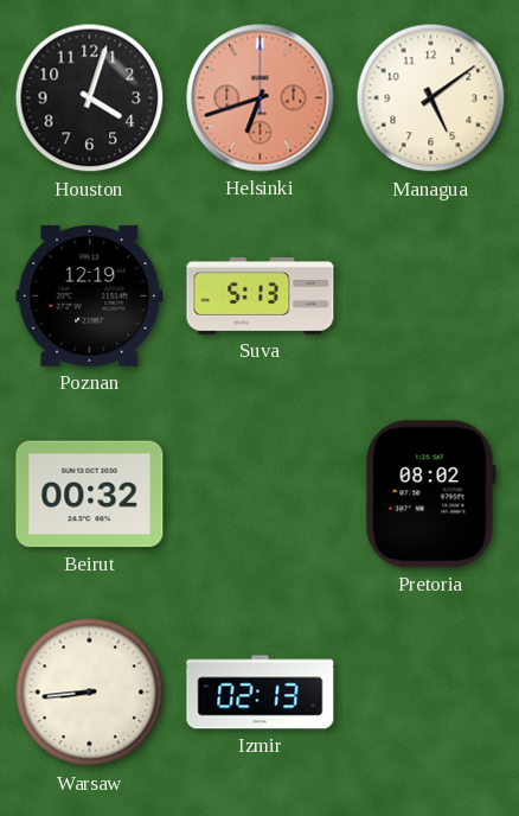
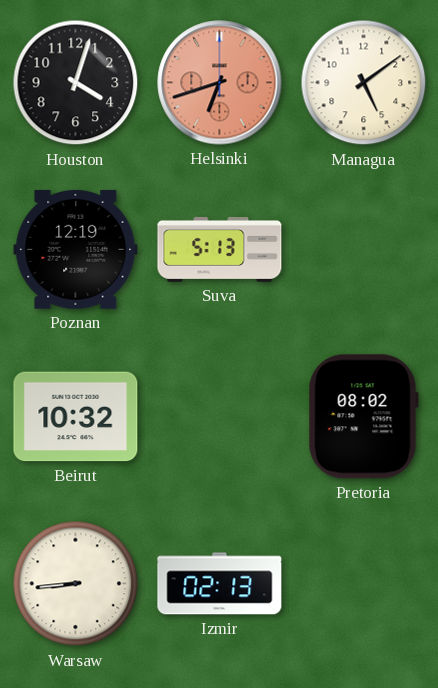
Beirut: 00:32 -> 10:32
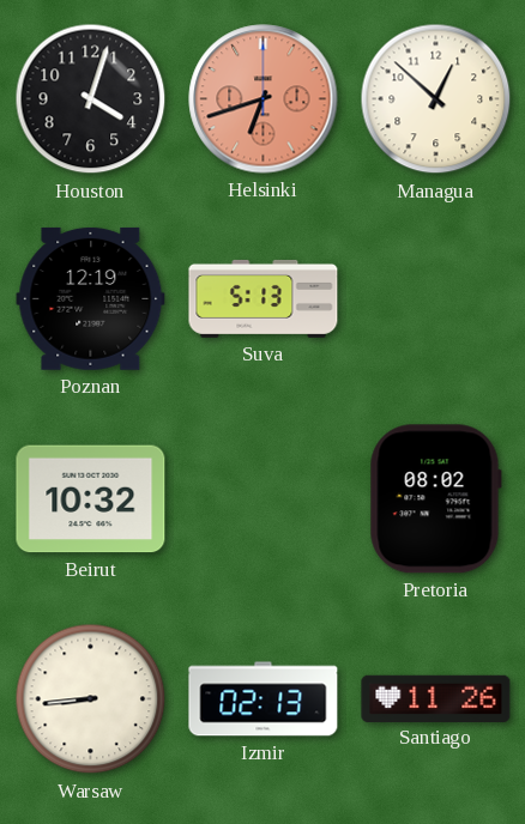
Managua: 5:09 -> 12:52
Santiago: none -> 11:26
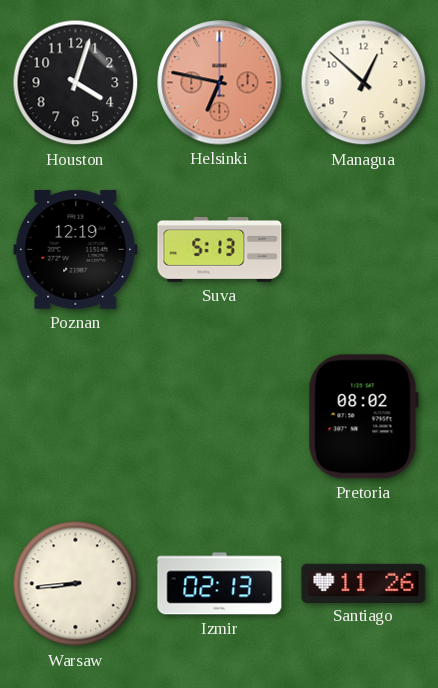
Helsinki: 6:42 -> 6:47
Beirut: 10:32 -> none
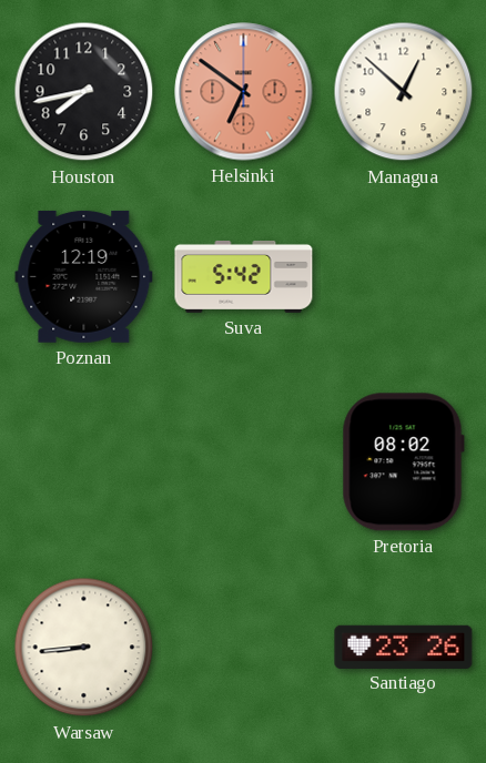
Houston: 4:03 -> 7:43
Helsinki: 6:47 -> 6:51
Suva: 5:13 -> 5:42
Izmir: 02:13 -> none
Santiago: 11:26 -> 23:26
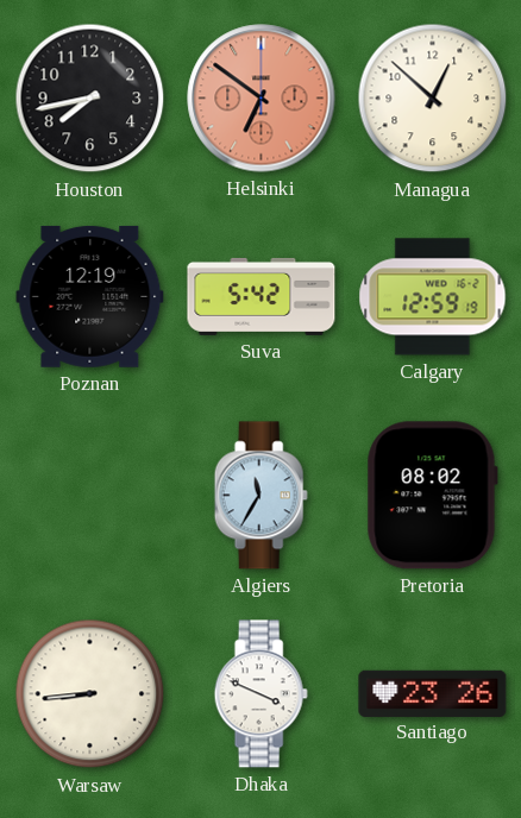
Calgary: none -> 12:59
Algiers: none -> 11:35
Dhaka: none -> 3:49
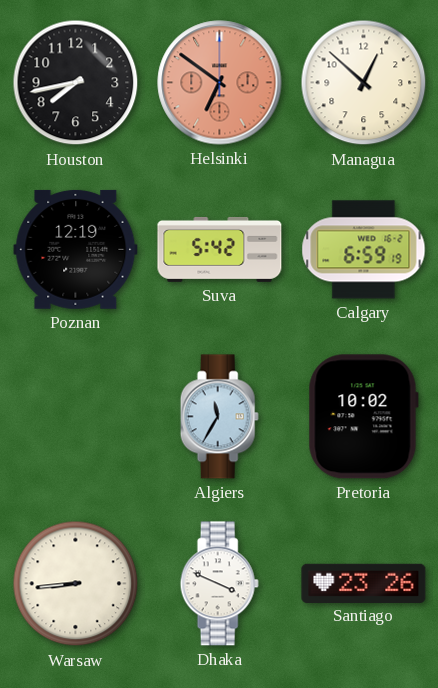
Calgary: 12:59 -> 6:59
Pretoria: 08:02 -> 10:02
